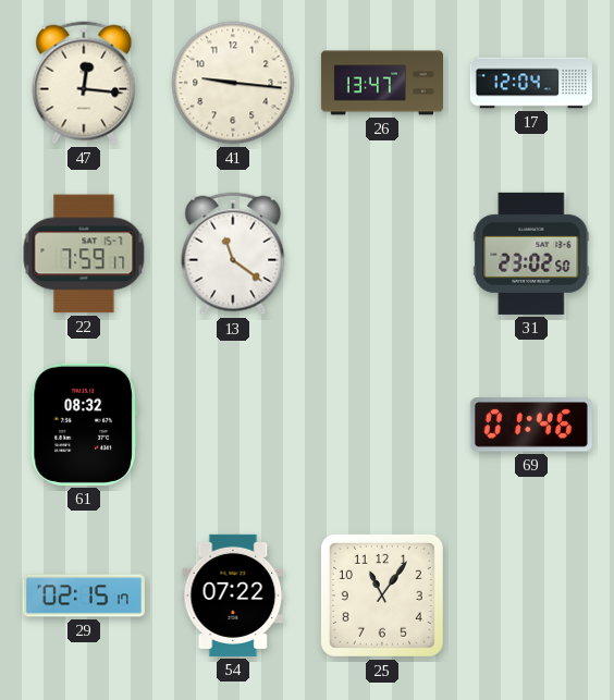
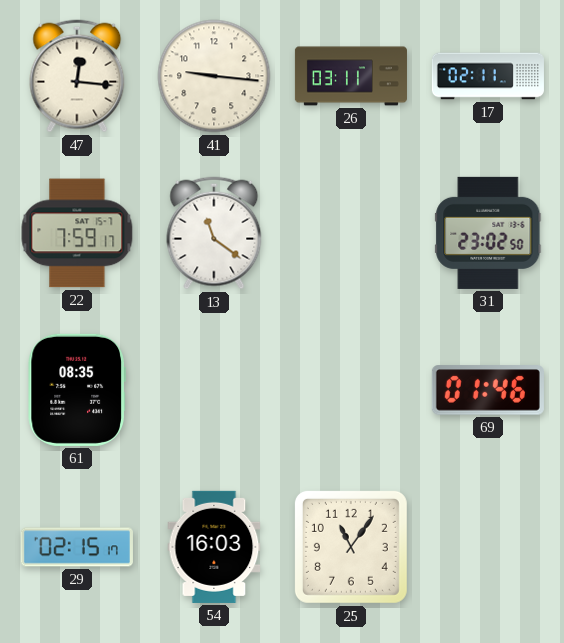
26: 13:47 -> 03:11
17: 12:04 -> 02:11
61: 08:32 -> 08:35
54: 07:22 -> 16:03
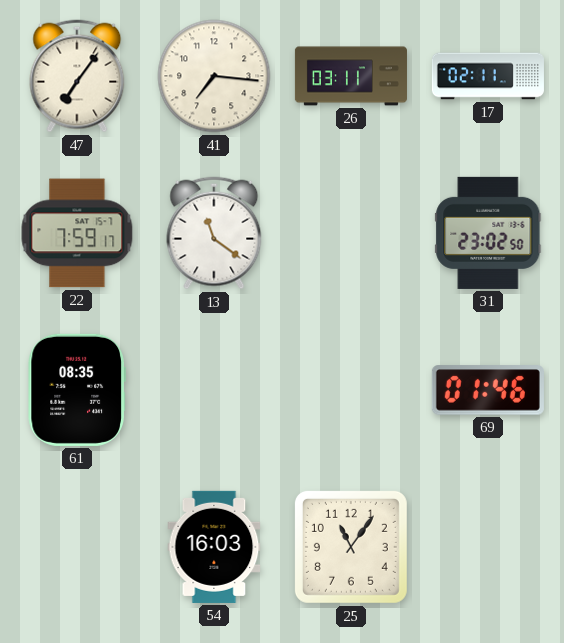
47: 12:16 -> 7:06
41: 9:16 -> 7:16
29: 02:15 -> none
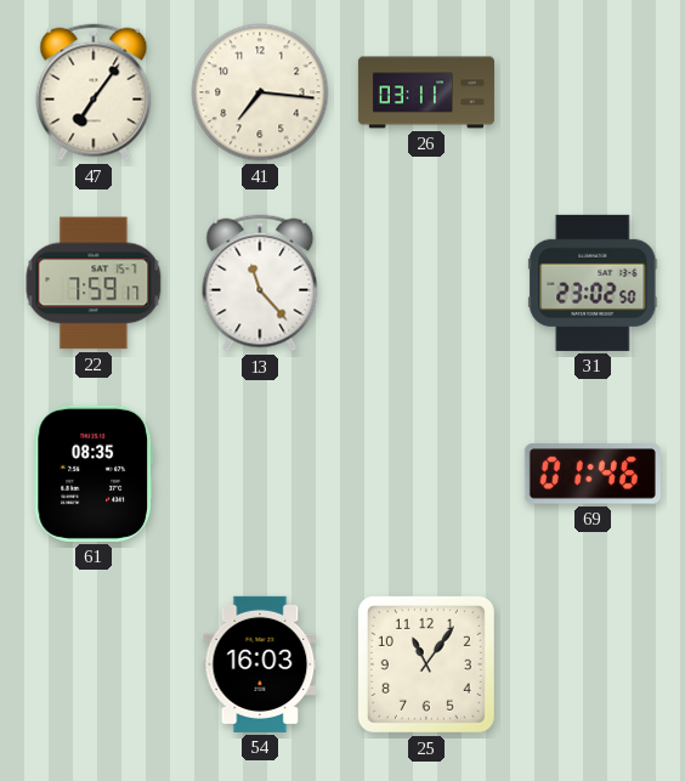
17: 02:11 -> none
13: 11:21 -> 11:23
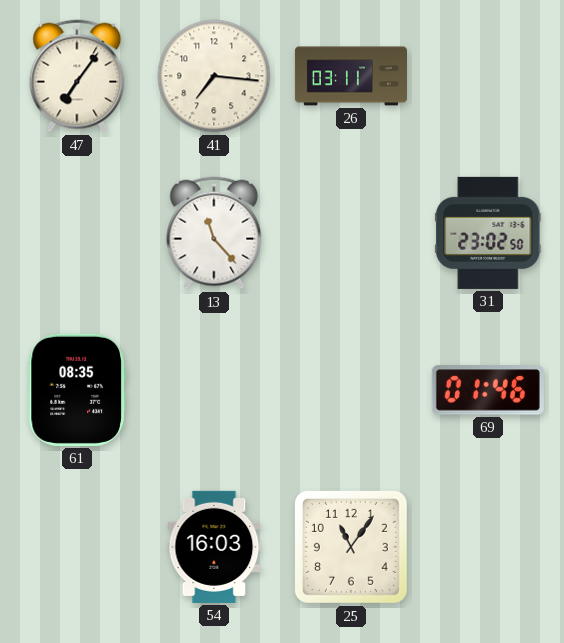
22: 7:59 -> none
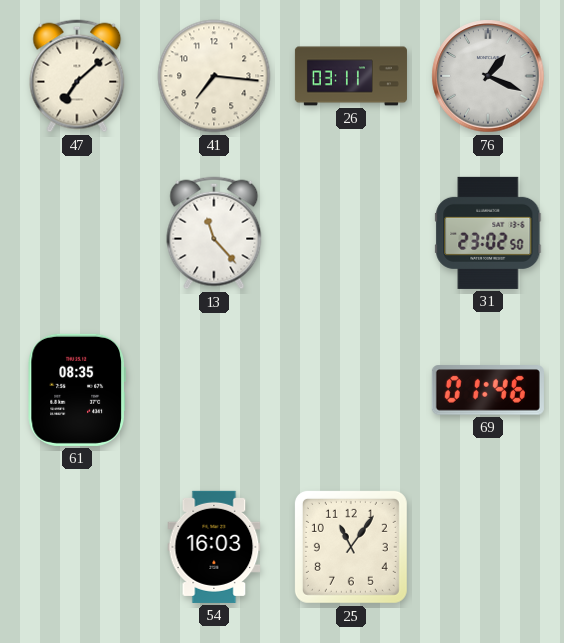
47: 7:06 -> 7:08
76: none -> 1:19
